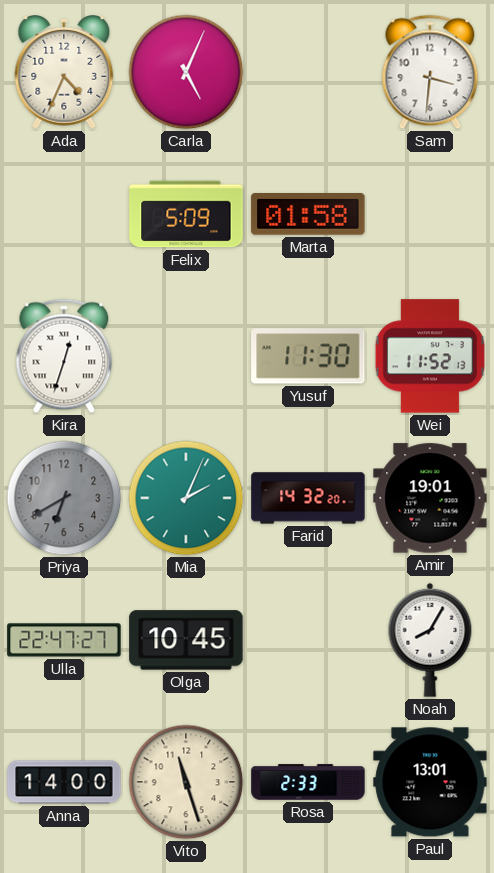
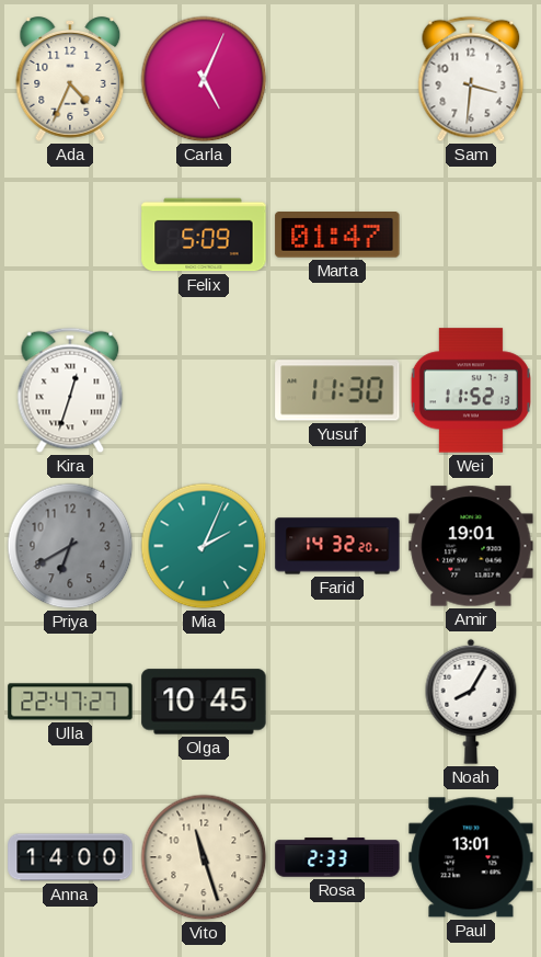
Marta: 01:58 -> 01:47
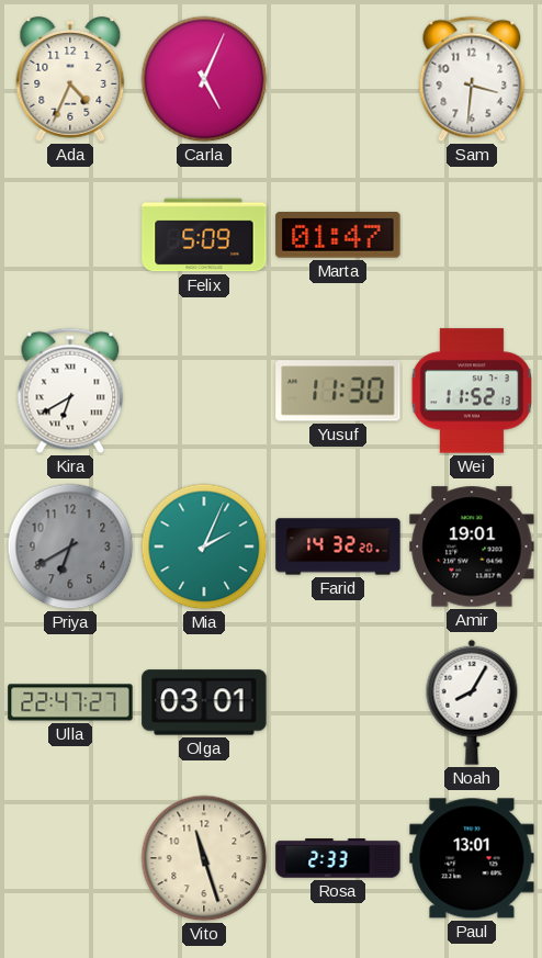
Kira: 12:33 -> 6:40
Olga: 10:45 -> 03:01
Anna: 14:00 -> none
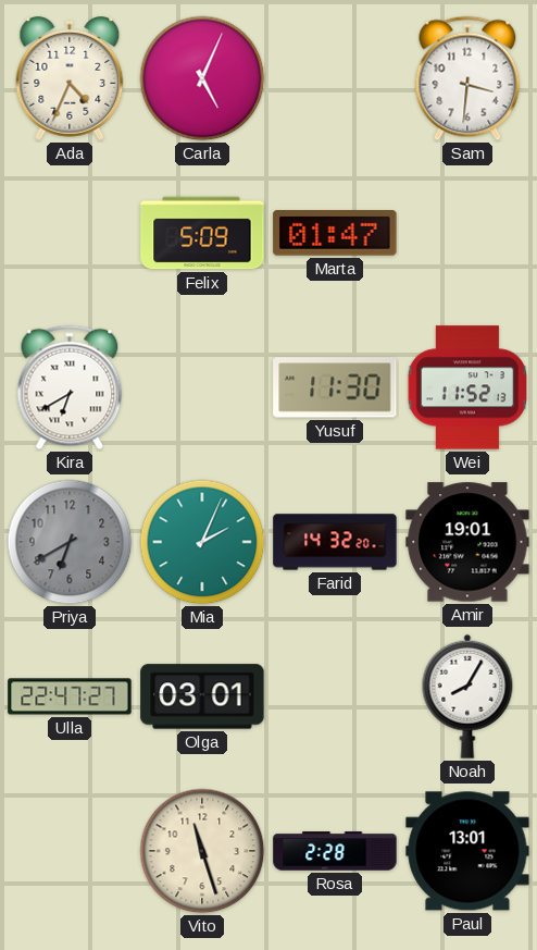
Rosa: 2:33 -> 2:28
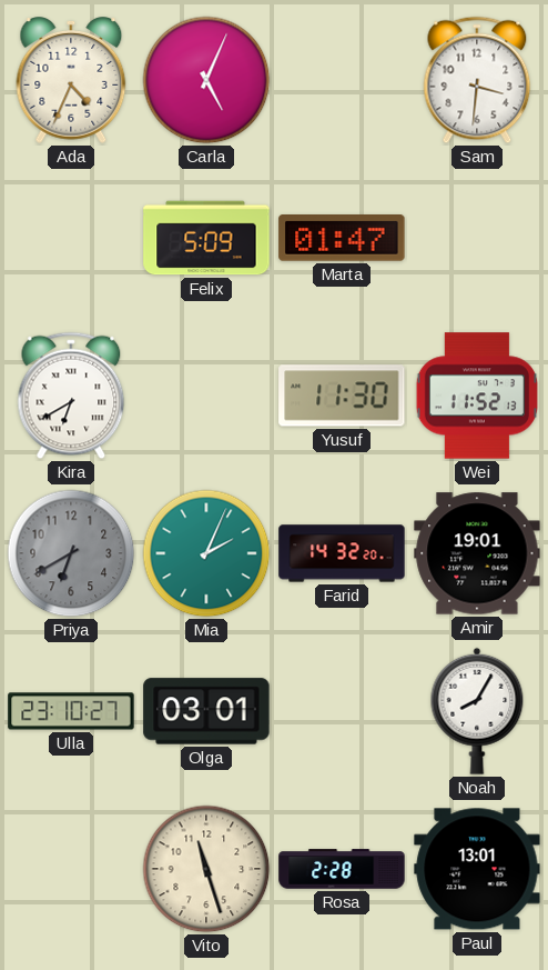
Ulla: 22:47 -> 23:10
